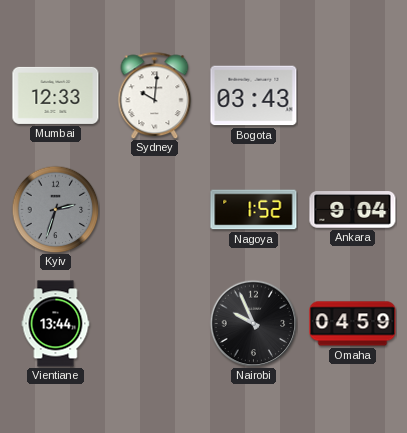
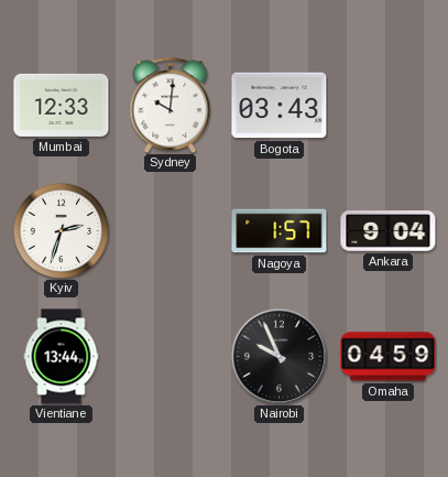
Kyiv dial: grey -> white
Nagoya: 1:52 -> 1:57
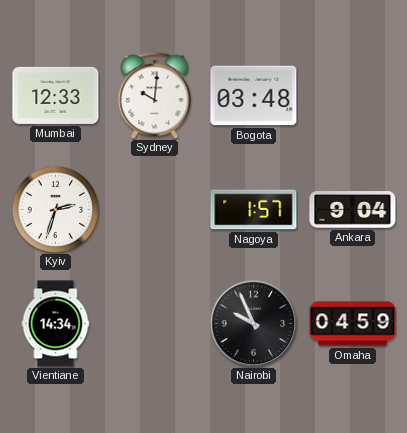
Bogota: 03:43 -> 03:48
Vientiane: 13:44 -> 14:34
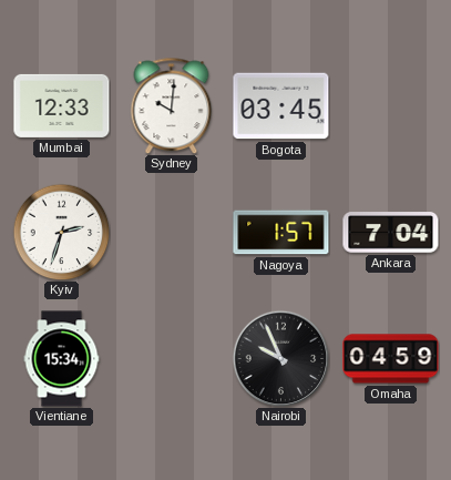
Bogota: 03:48 -> 03:45
Ankara: 9:04 -> 7:04
Vientiane: 14:34 -> 15:34
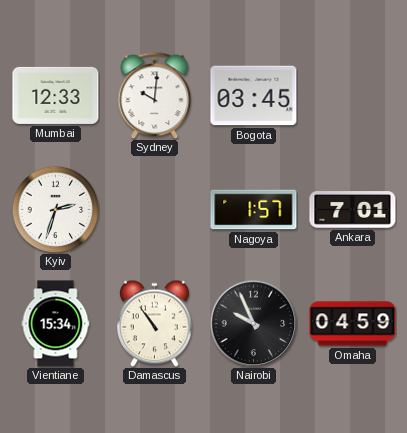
Ankara: 7:04 -> 7:01
Damascus: none -> 10:54
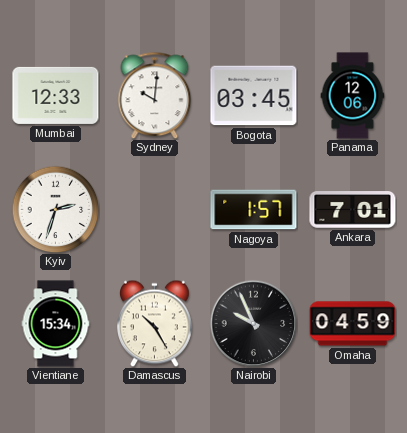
Panama: none -> 12:06
Damascus: 10:54 -> 10:25
